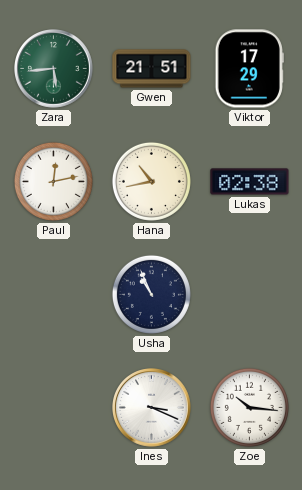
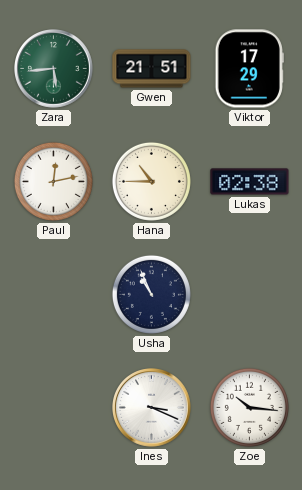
Hana: 10:43 -> 10:45
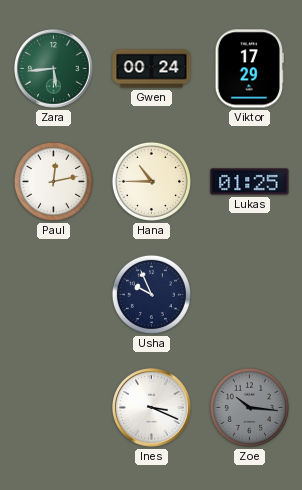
Gwen: 21:51 -> 00:24
Lukas: 02:38 -> 01:25
Usha: 10:56 -> 9:56
Zoe dial: white -> grey
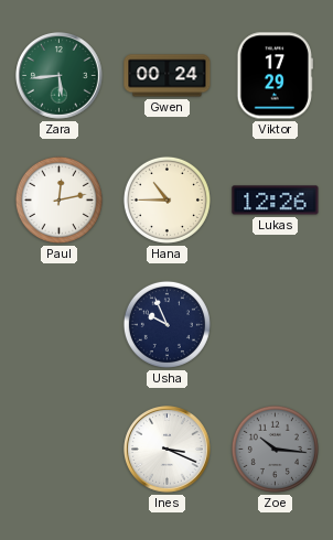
Lukas: 01:25 -> 12:26
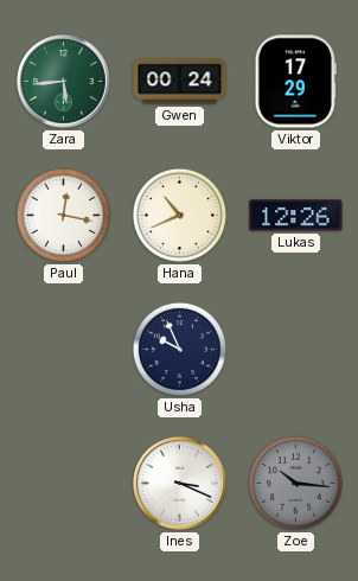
Paul: 12:13 -> 12:17
Hana: 10:45 -> 10:41
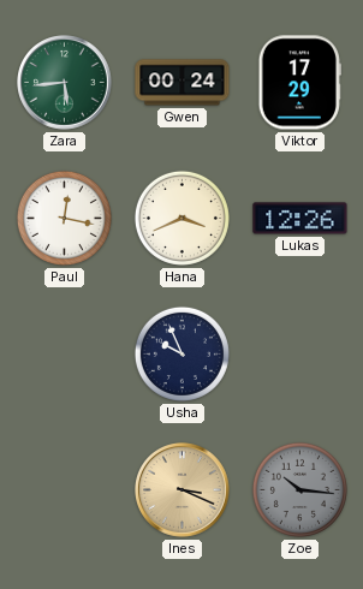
Hana: 10:41 -> 3:41
Ines dial: white -> champagne
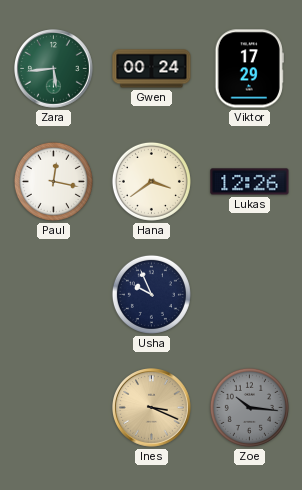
Hana: 3:41 -> 3:39
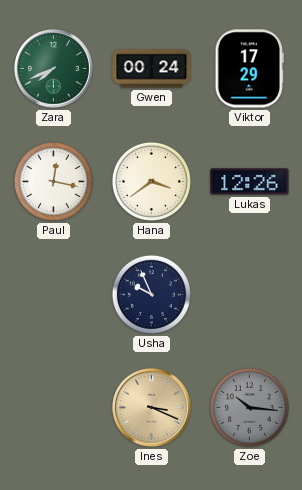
Zara: 5:44 -> 7:41
